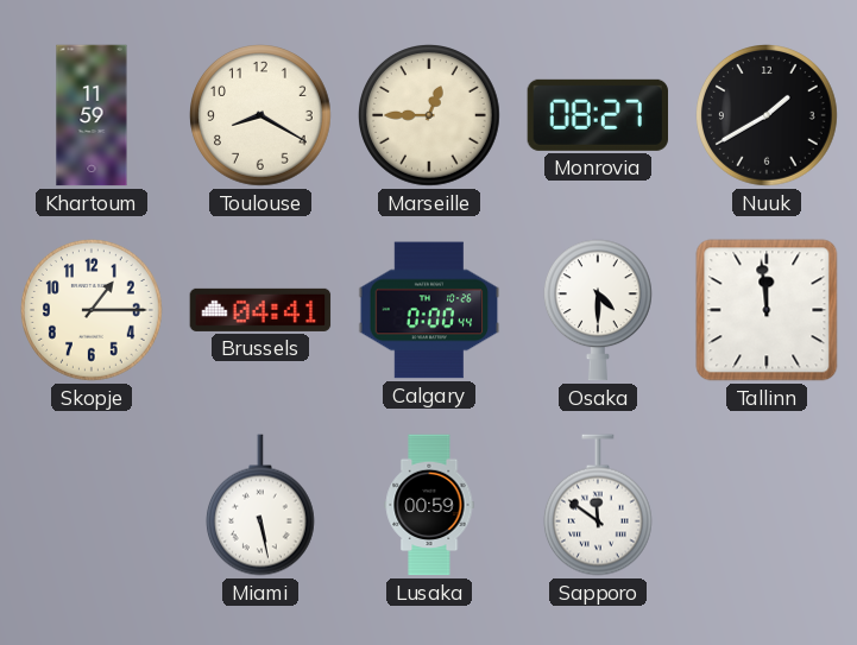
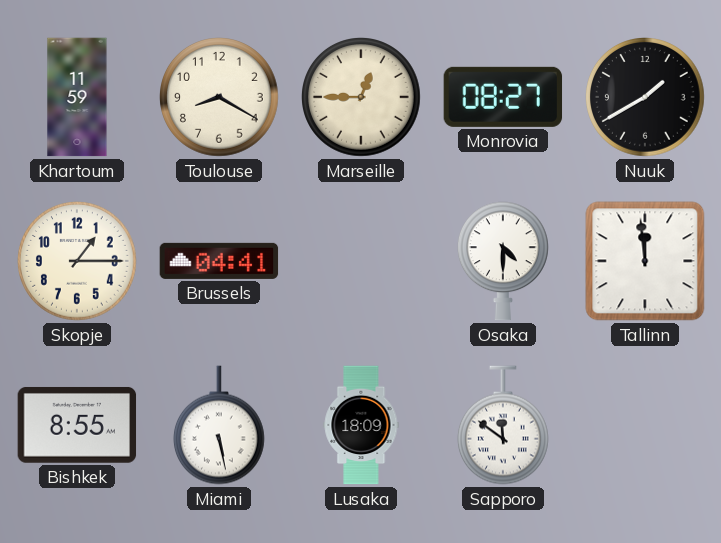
Calgary: 0:00 -> none
Bishkek: none -> 8:55
Lusaka: 00:59 -> 18:09
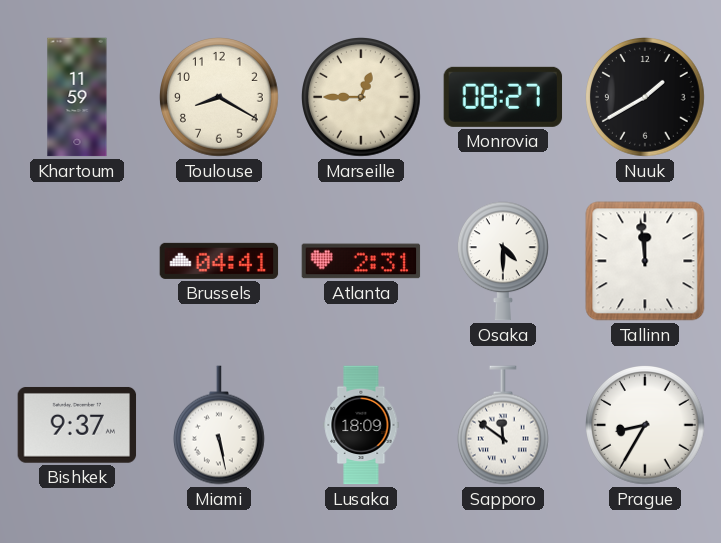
Skopje: 1:15 -> none
Atlanta: none -> 2:31
Bishkek: 8:55 -> 9:37
Prague: none -> 8:35
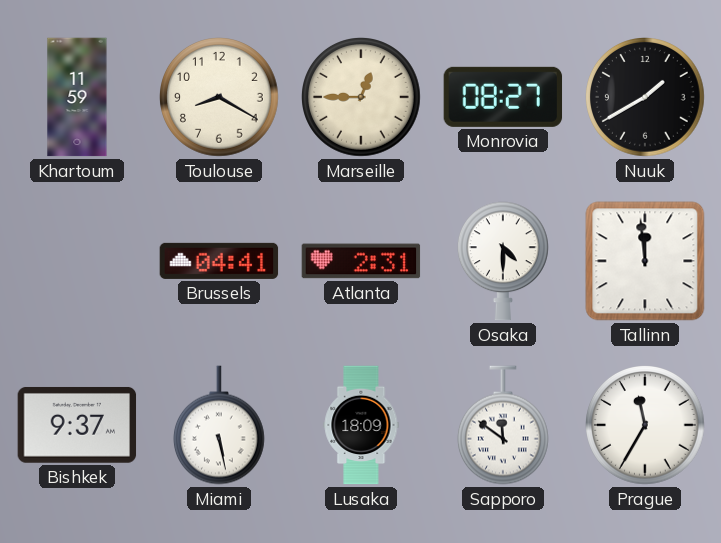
Prague: 8:35 -> 11:35
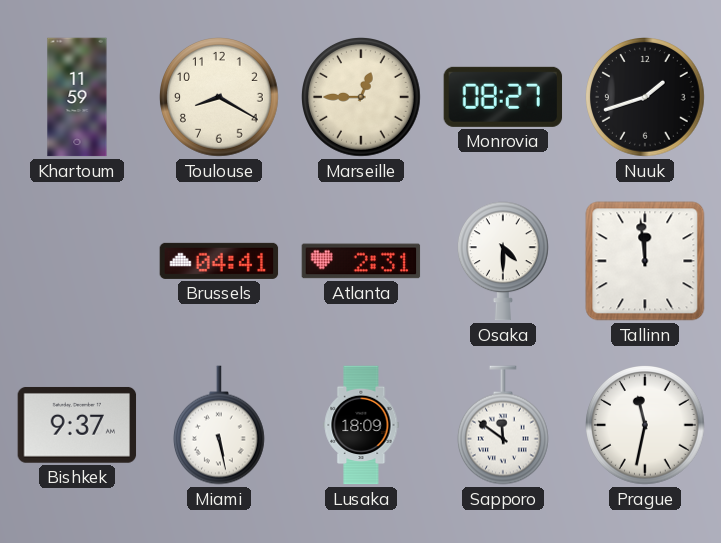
Nuuk: 1:40 -> 1:42
Prague: 11:35 -> 11:32
